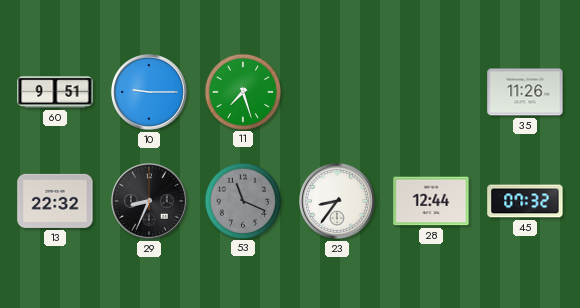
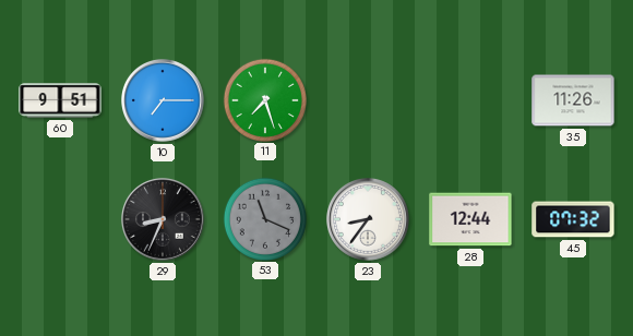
10: 9:15 -> 7:15
13: 22:32 -> none
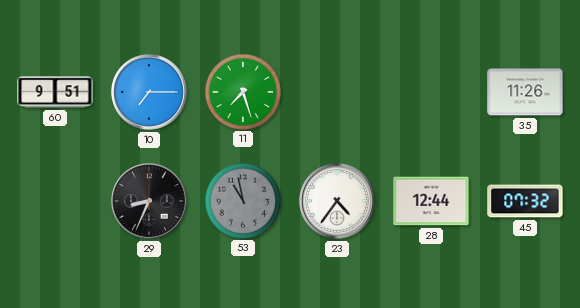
53: 11:19 -> 10:58
23: 8:36 -> 4:36
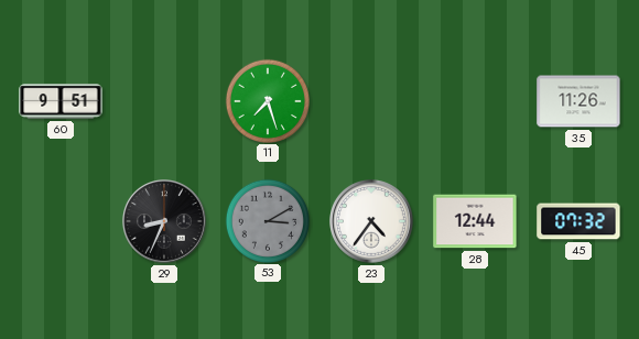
10: 7:15 -> none
53: 10:58 -> 3:10
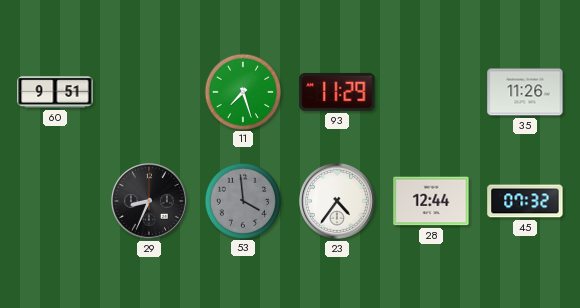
93: none -> 11:29
53: 3:10 -> 3:59
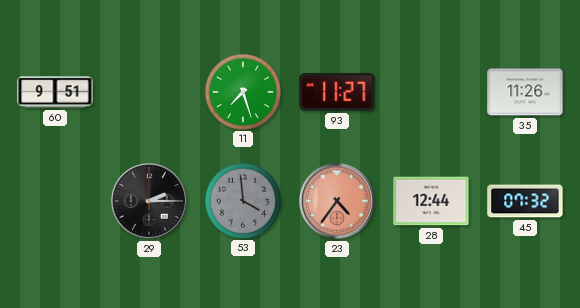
93: 11:29 -> 11:27
29: 8:34 -> 2:15
23 dial: white -> salmon
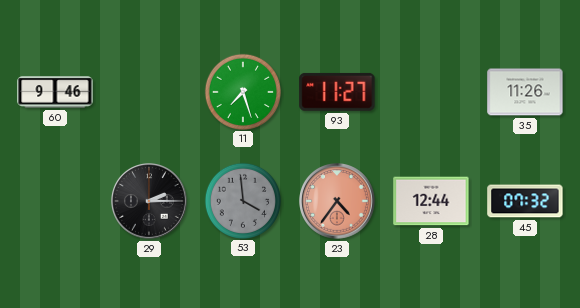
60: 9:51 -> 9:46
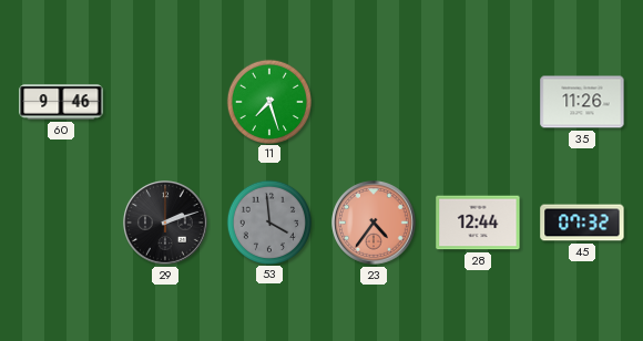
93: 11:27 -> none
29: 2:15 -> 2:12
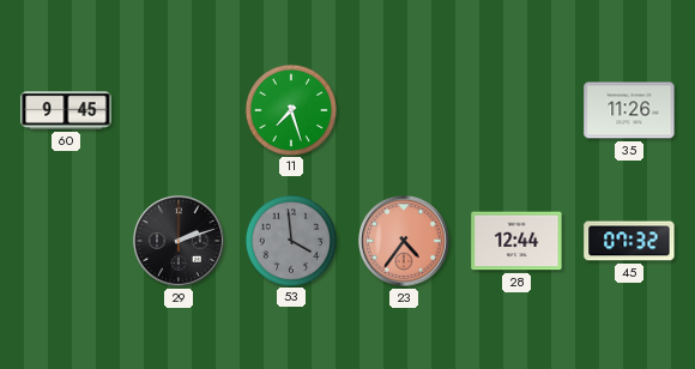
60: 9:46 -> 9:45
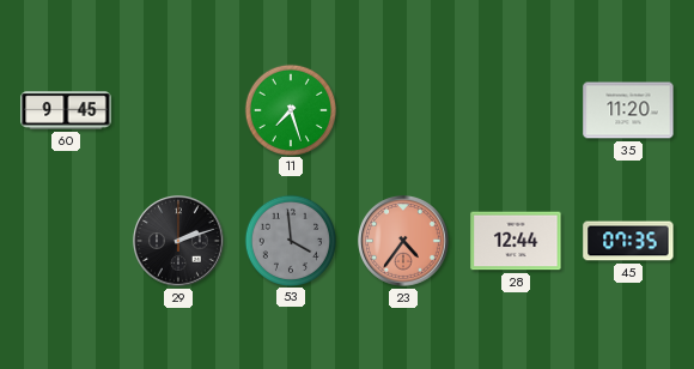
35: 11:26 -> 11:20
45: 07:32 -> 07:35
